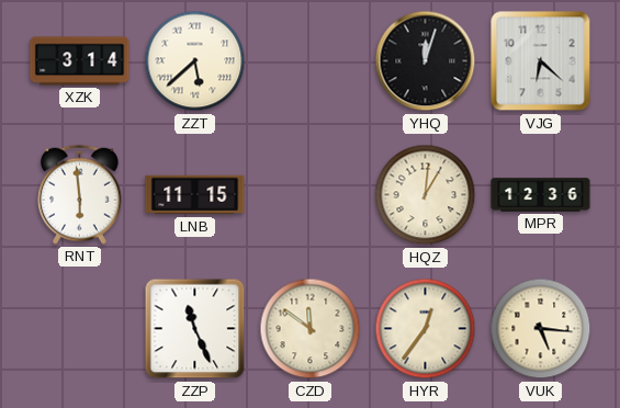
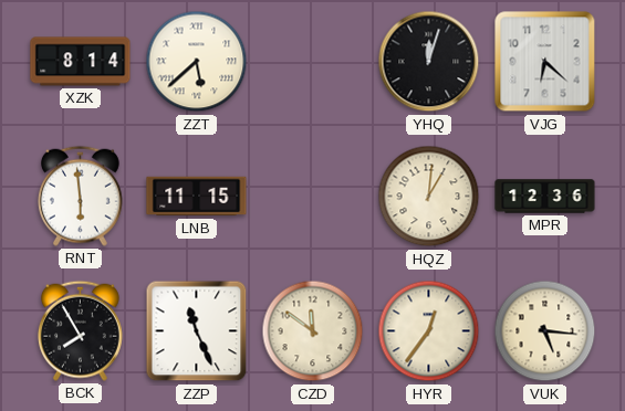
XZK: 3:14 -> 8:14
BCK: none -> 7:55
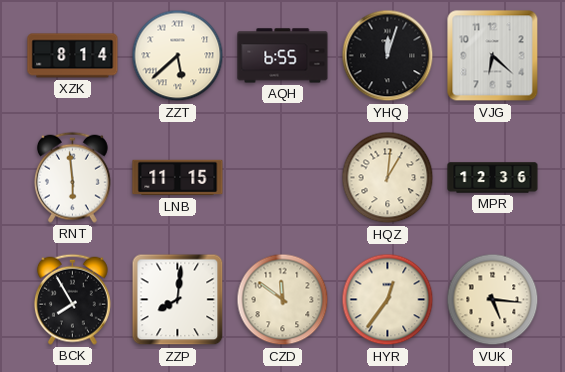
AQH: none -> 6:55
ZZP: 11:26 -> 8:01
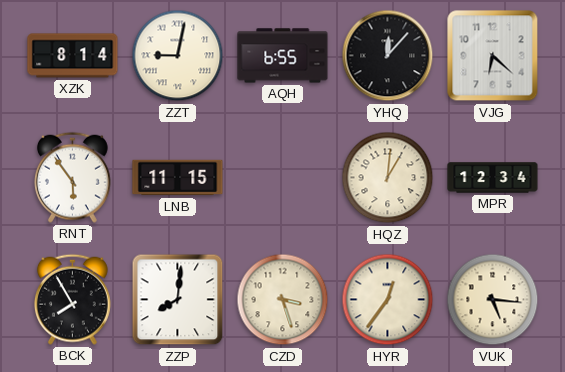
ZZT: 5:38 -> 9:02
YHQ: 12:03 -> 12:07
RNT: 5:59 -> 5:54
MPR: 12:36 -> 12:34
CZD: 11:51 -> 3:27
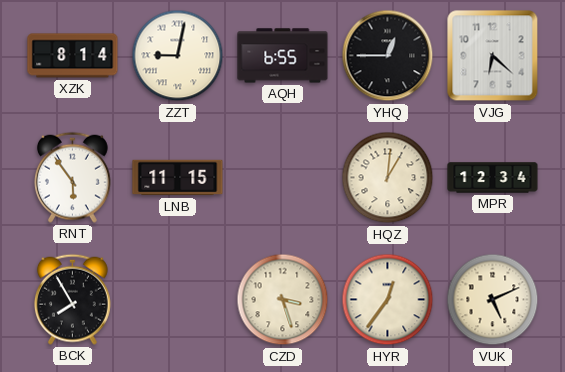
YHQ: 12:07 -> 12:45
ZZP: 8:01 -> none
VUK: 5:16 -> 5:11
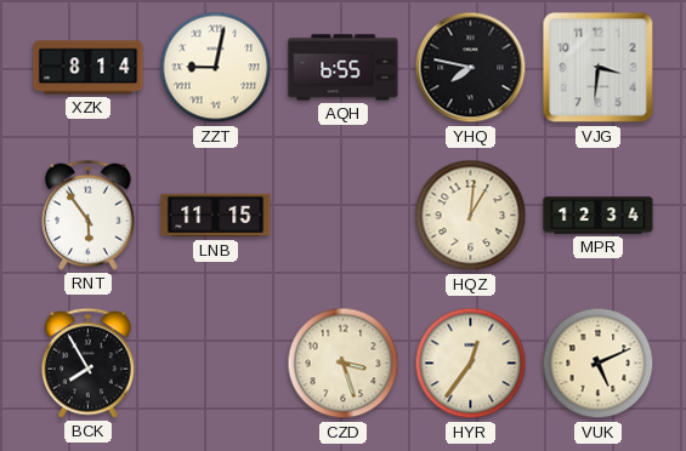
YHQ: 12:45 -> 7:47
VJG: 6:22 -> 3:31
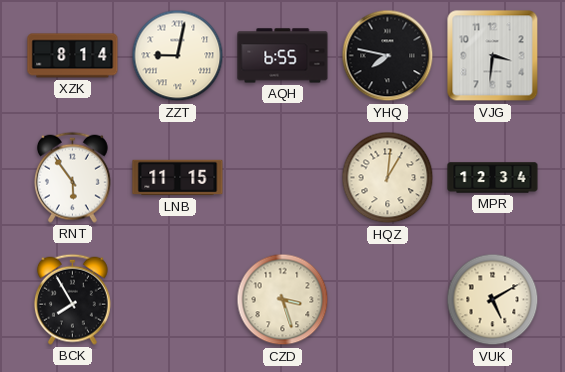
HYR: 12:36 -> none
VUK: 5:11 -> 5:10
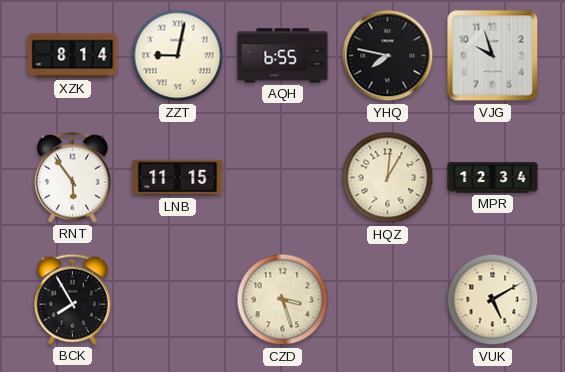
VJG: 3:31 -> 9:57
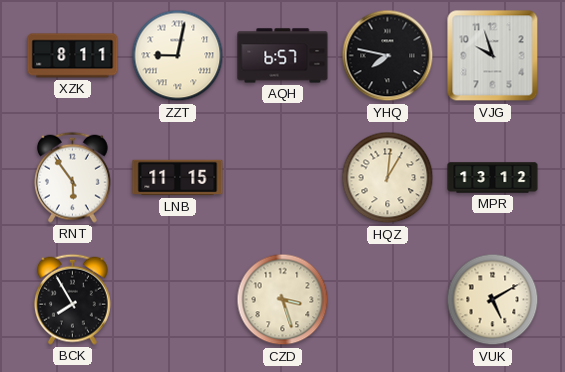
XZK: 8:14 -> 8:11
AQH: 6:55 -> 6:57
MPR: 12:34 -> 13:12
